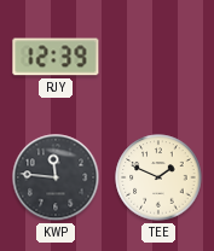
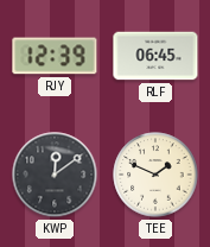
RLF: none -> 06:45
KWP: 11:46 -> 12:09
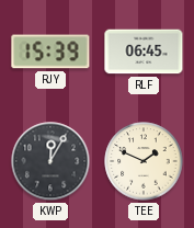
RJY: 12:39 -> 15:39
KWP: 12:09 -> 12:05
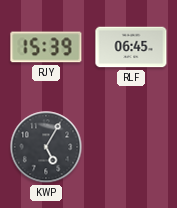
KWP: 12:05 -> 5:05
TEE: 1:49 -> none
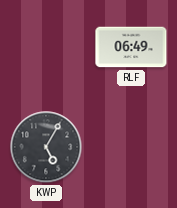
RJY: 15:39 -> none
RLF: 06:45 -> 06:49
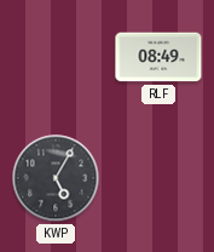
RLF: 06:49 -> 08:49
